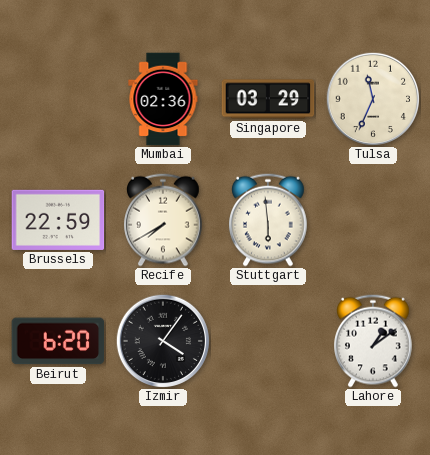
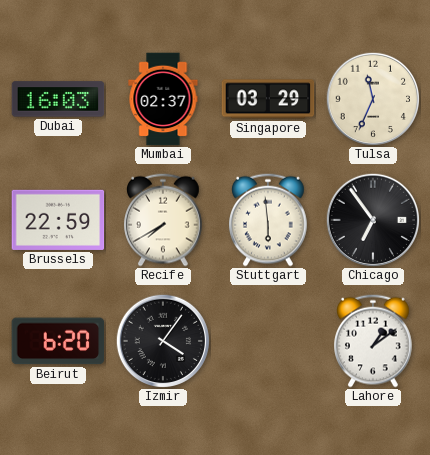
Dubai: none -> 16:03
Mumbai: 02:36 -> 02:37
Chicago: none -> 6:54
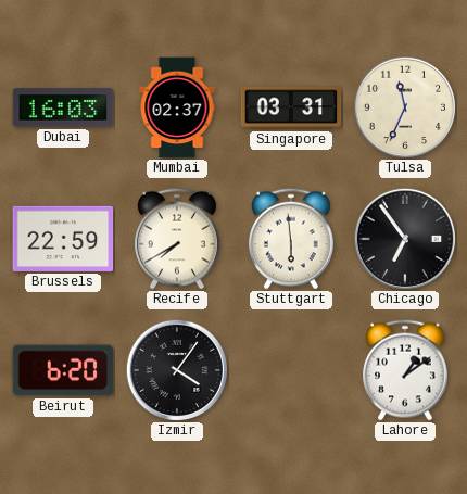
Singapore: 03:29 -> 03:31
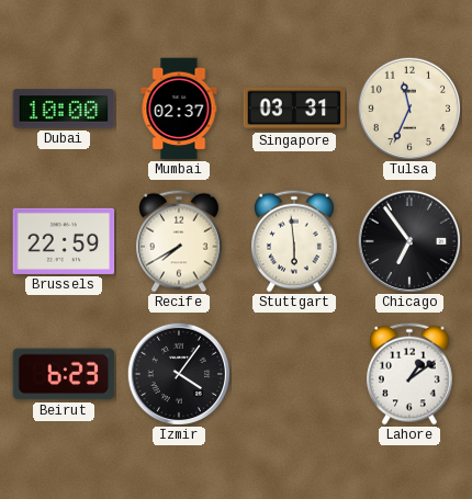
Dubai: 16:03 -> 10:00
Beirut: 6:20 -> 6:23
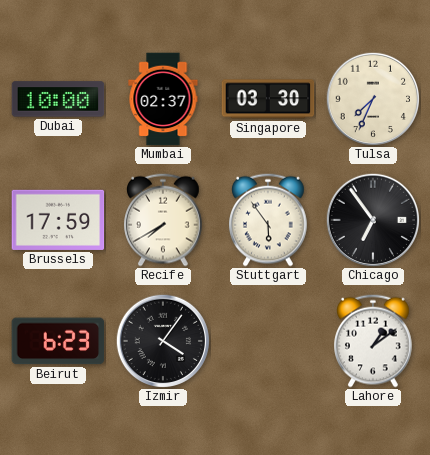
Singapore: 03:31 -> 03:30
Tulsa: 11:34 -> 7:34
Brussels: 22:59 -> 17:59
Stuttgart: 5:59 -> 5:54
